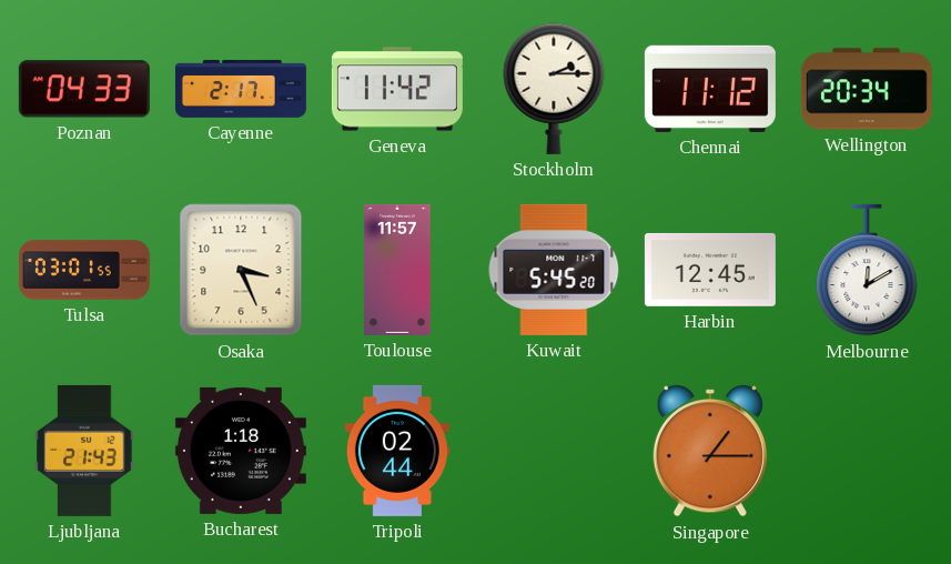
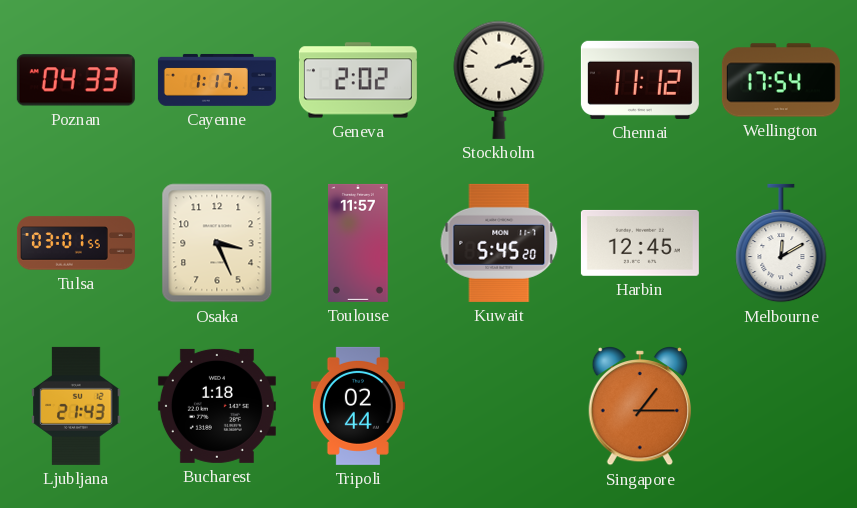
Cayenne: 2:17 -> 1:17
Geneva: 11:42 -> 2:02
Stockholm: 2:15 -> 2:12
Wellington: 20:34 -> 17:54
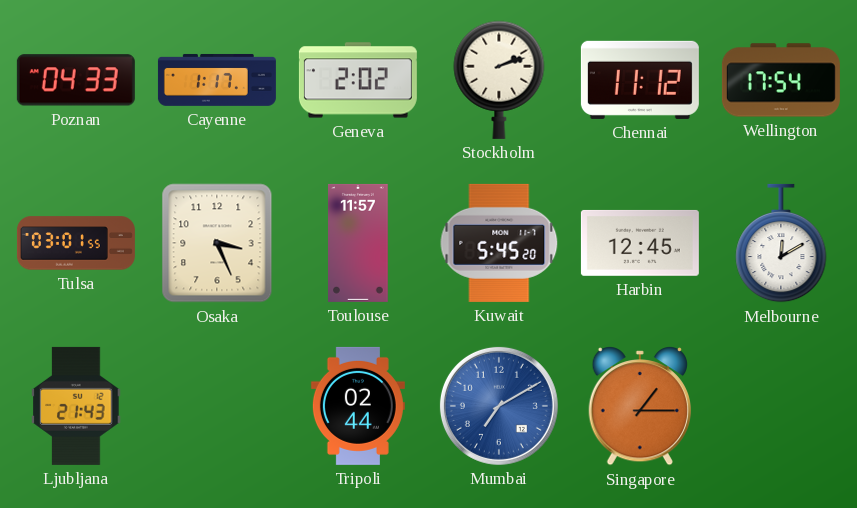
Bucharest: 1:18 -> none
Mumbai: none -> 7:10
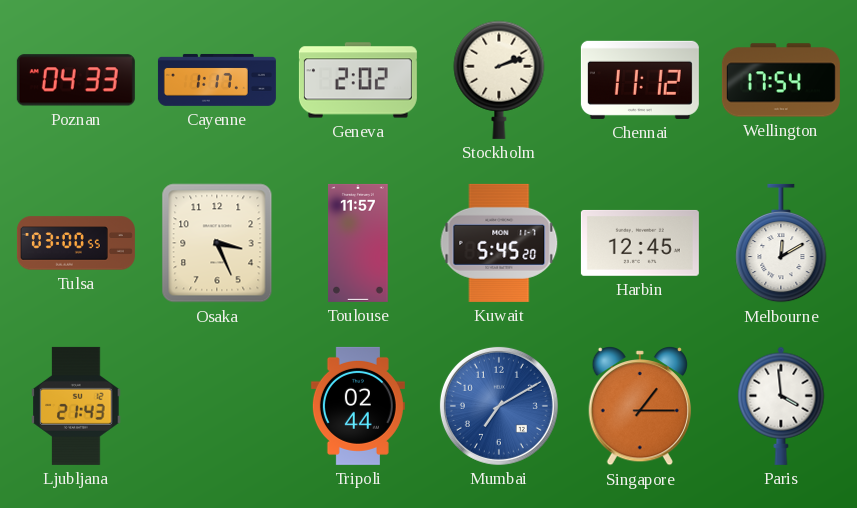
Tulsa: 03:01 -> 03:00
Paris: none -> 3:59
